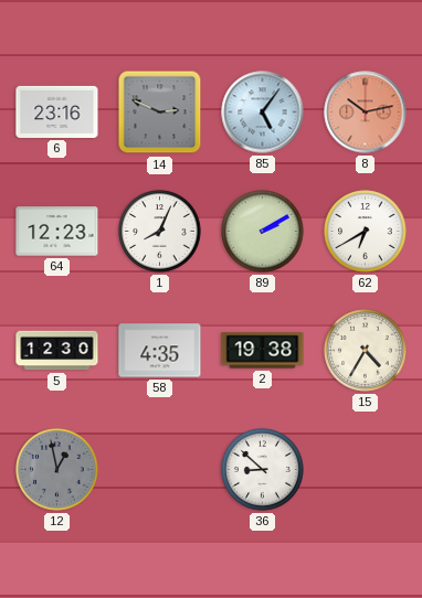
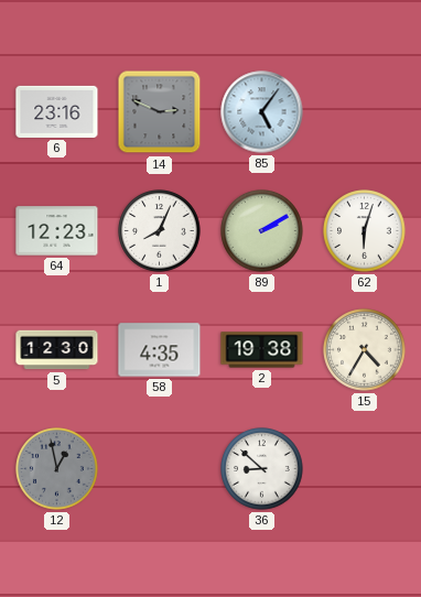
8: 10:13 -> none
62: 6:40 -> 6:03
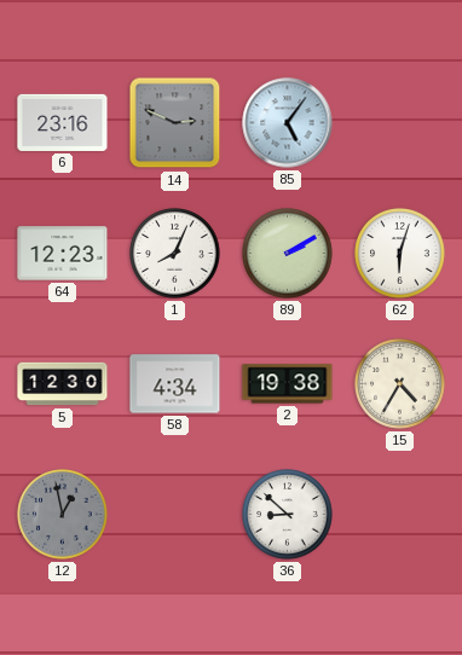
58: 4:35 -> 4:34
